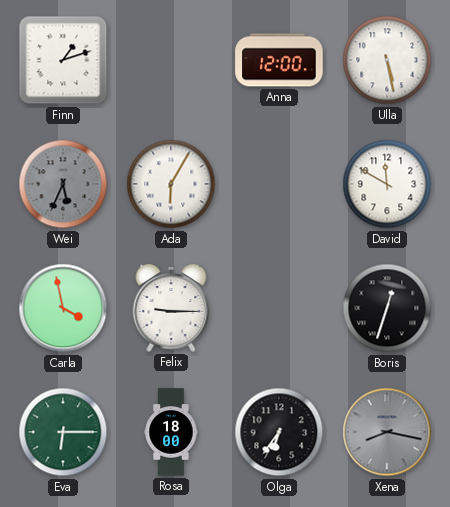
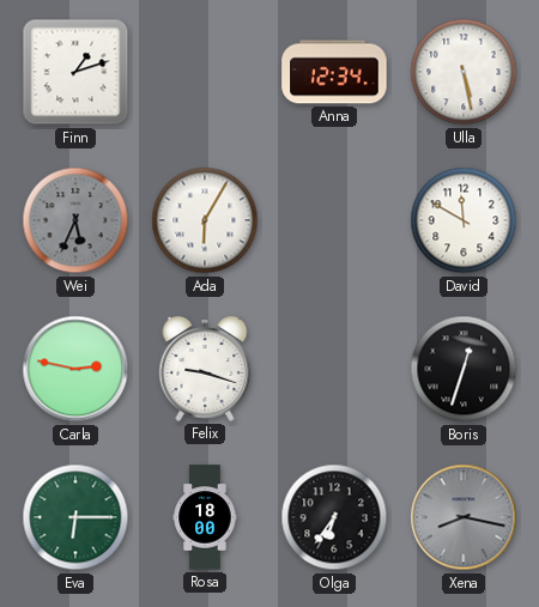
Anna: 12:00 -> 12:34
Carla: 3:58 -> 2:47
Felix: 9:15 -> 9:18
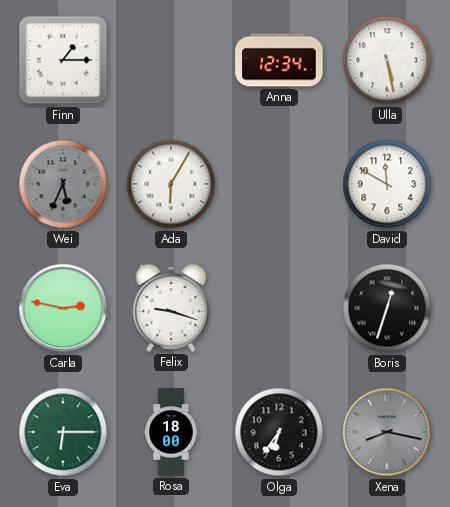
Finn: 1:12 -> 1:15
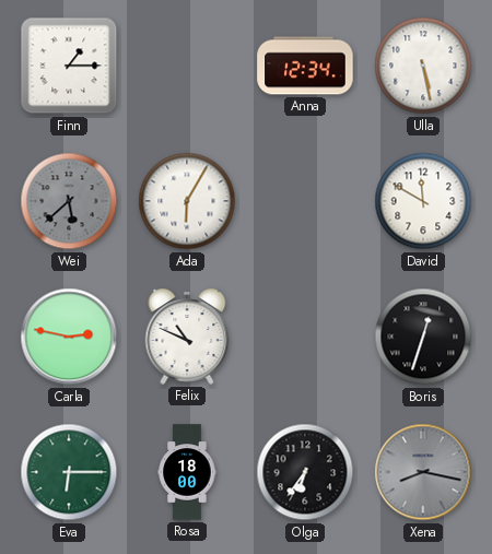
Wei: 5:34 -> 5:38
Felix: 9:18 -> 10:49
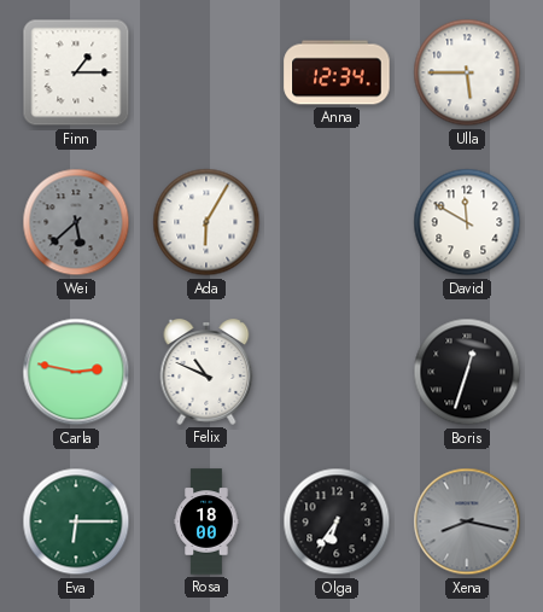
Ulla: 5:28 -> 5:45
